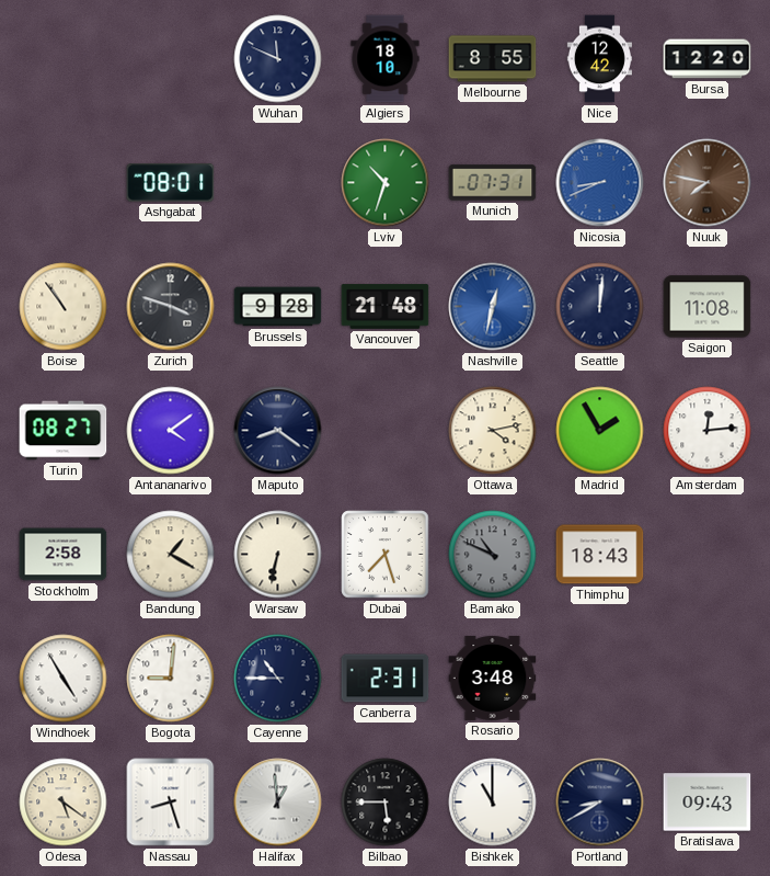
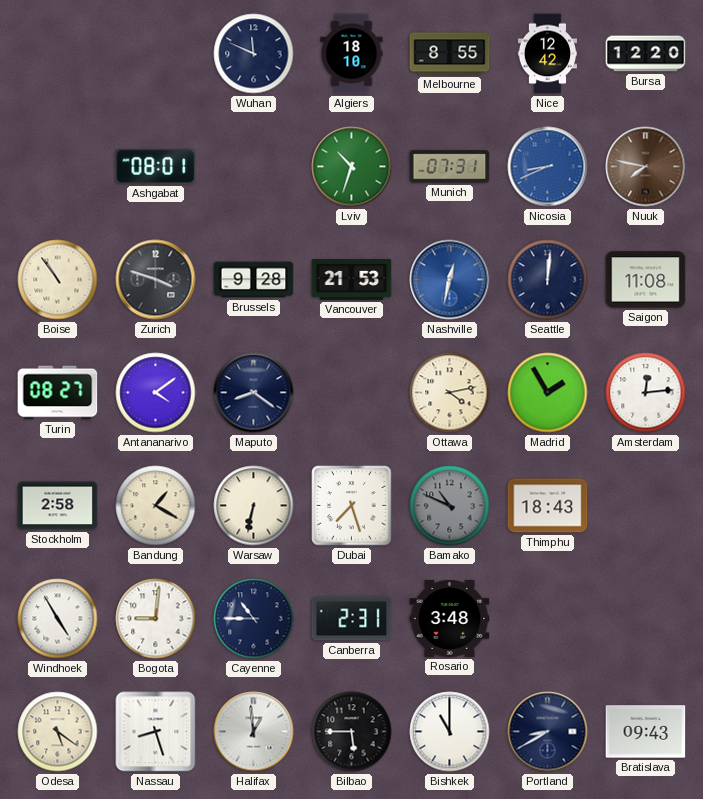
Vancouver: 21:48 -> 21:53
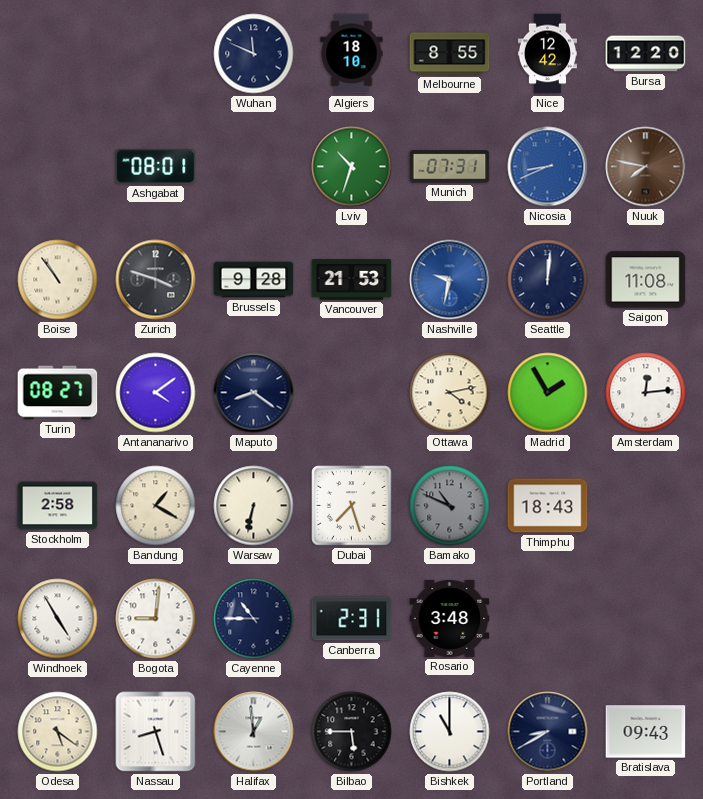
Nashville: 12:32 -> 9:32
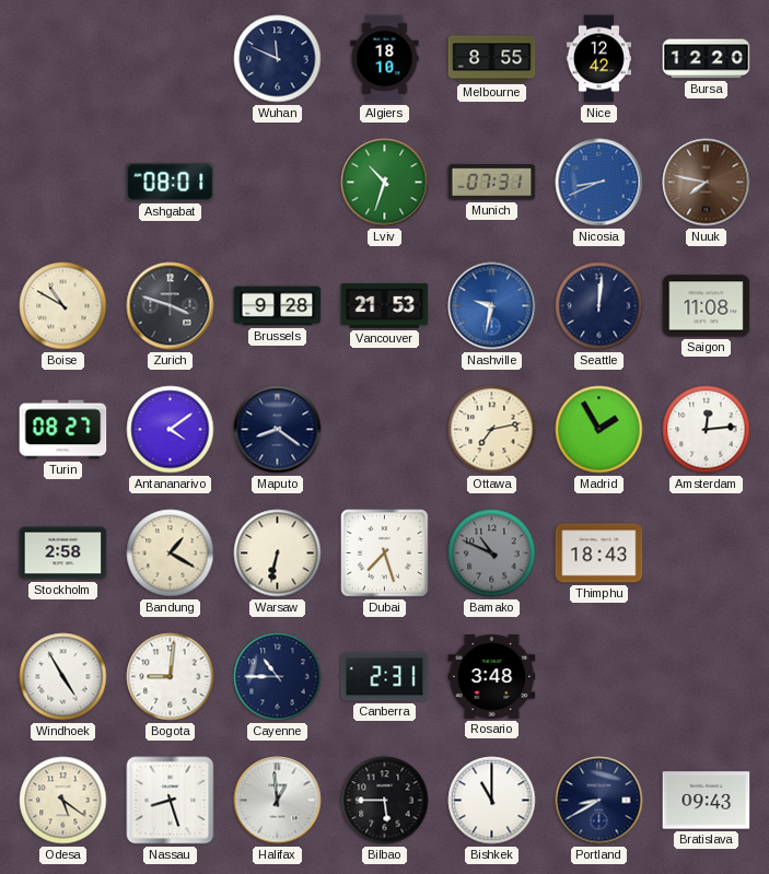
Boise: 10:54 -> 10:50
Ottawa: 4:13 -> 7:13
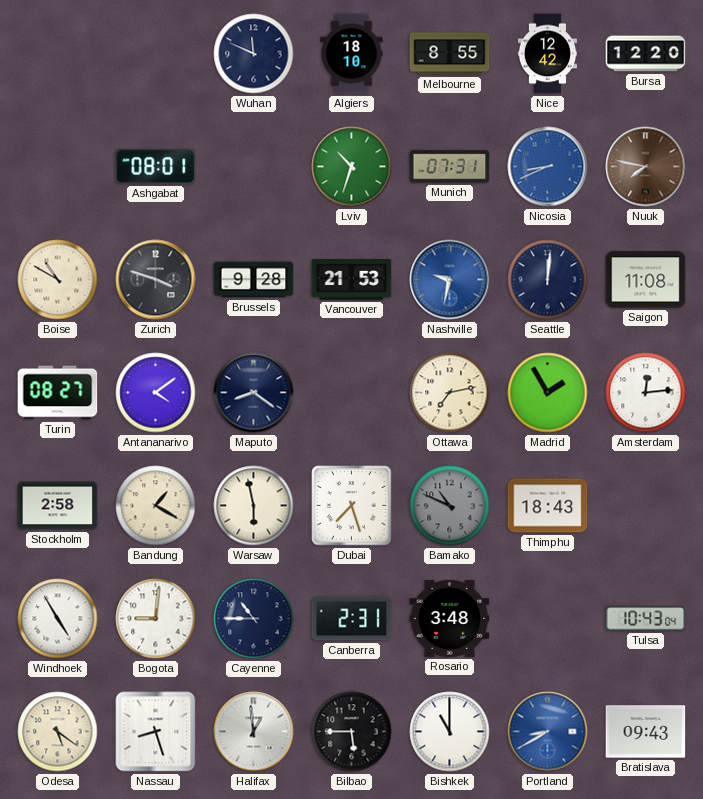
Warsaw: 6:32 -> 5:58
Tulsa: none -> 10:43
Portland dial: navy -> blue
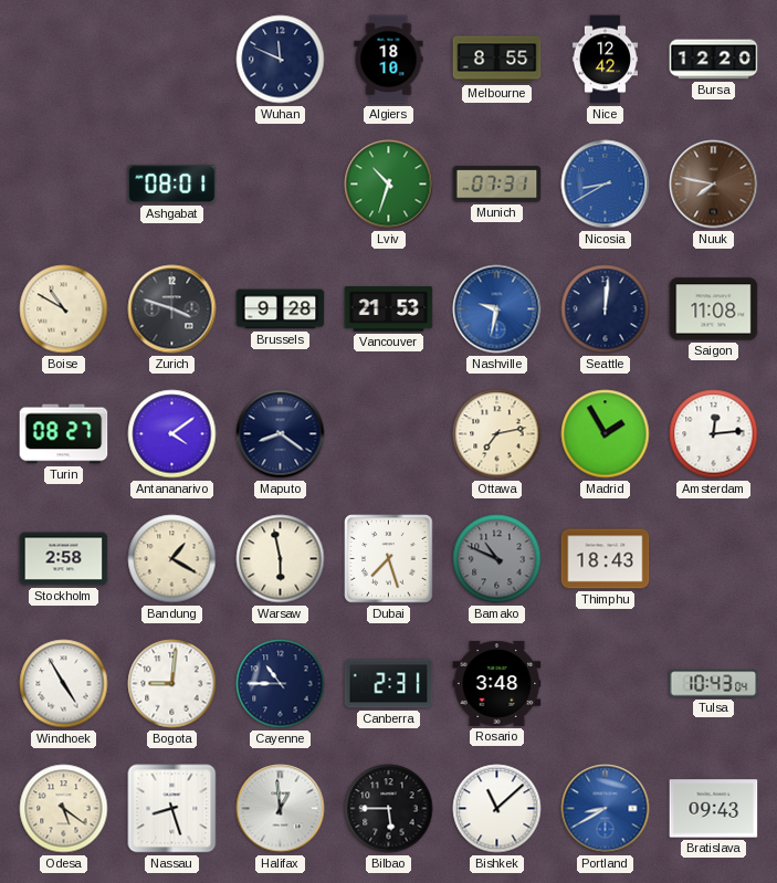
Nicosia: 8:41 -> 8:40
Bishkek: 11:00 -> 11:08
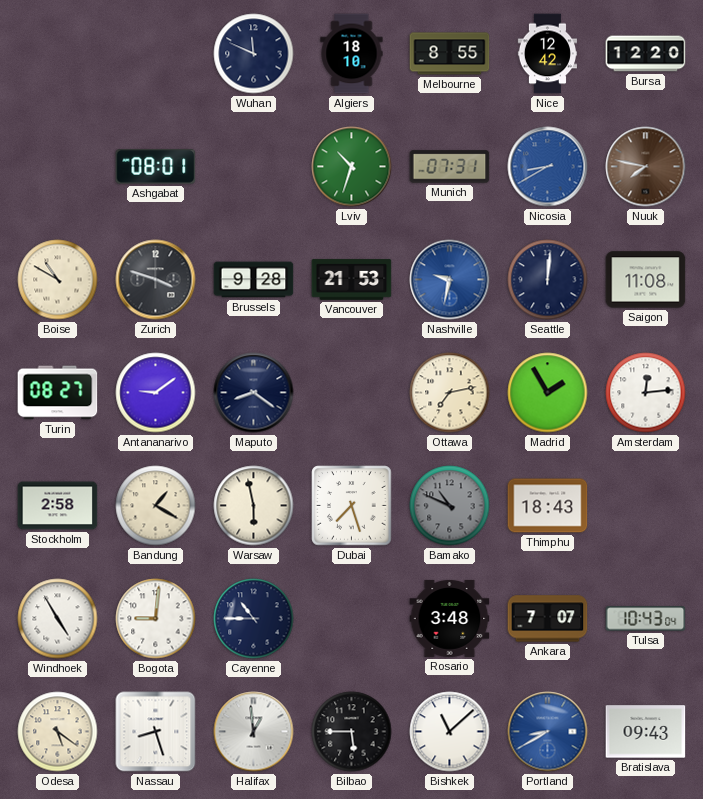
Antananarivo: 4:09 -> 9:09
Canberra: 2:31 -> none
Ankara: none -> 7:07
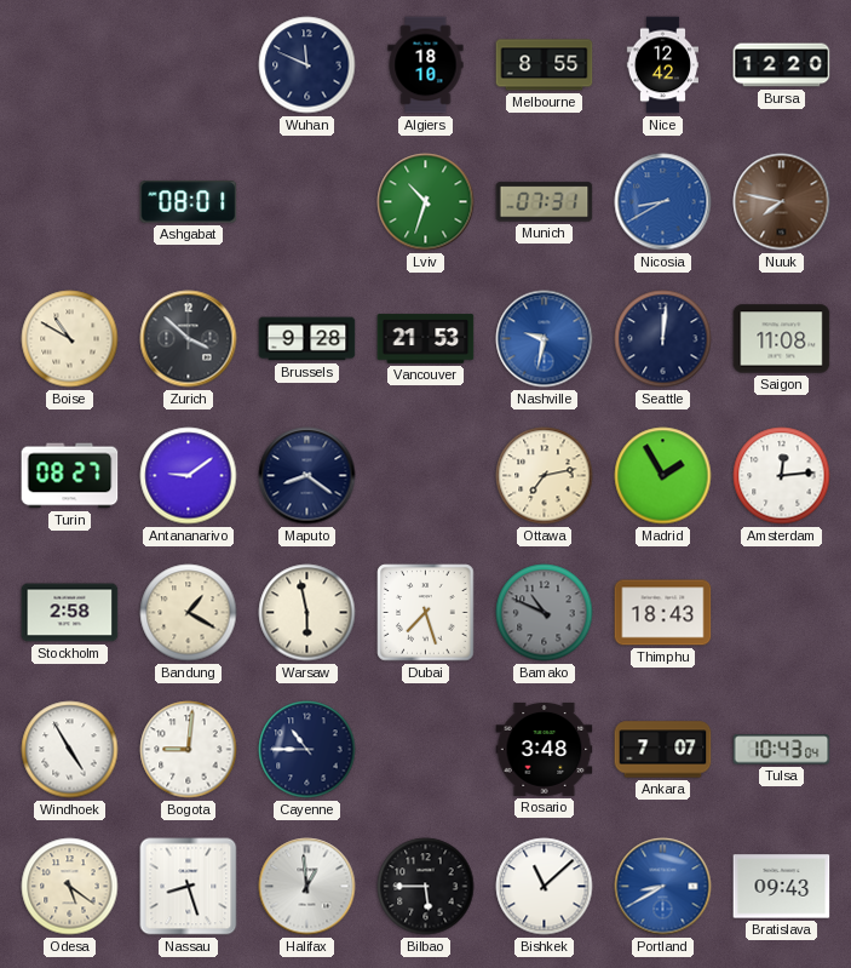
Zurich: 3:48 -> 3:52
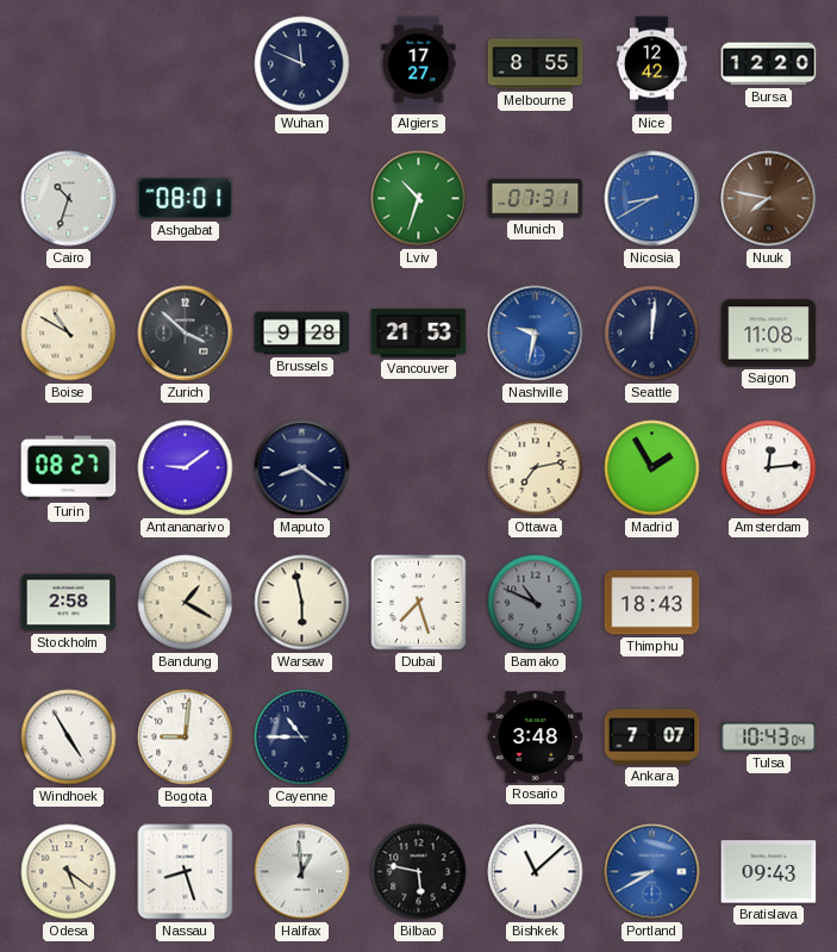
Algiers: 18:10 -> 17:27
Cairo: none -> 10:33
Bilbao: 5:45 -> 5:47
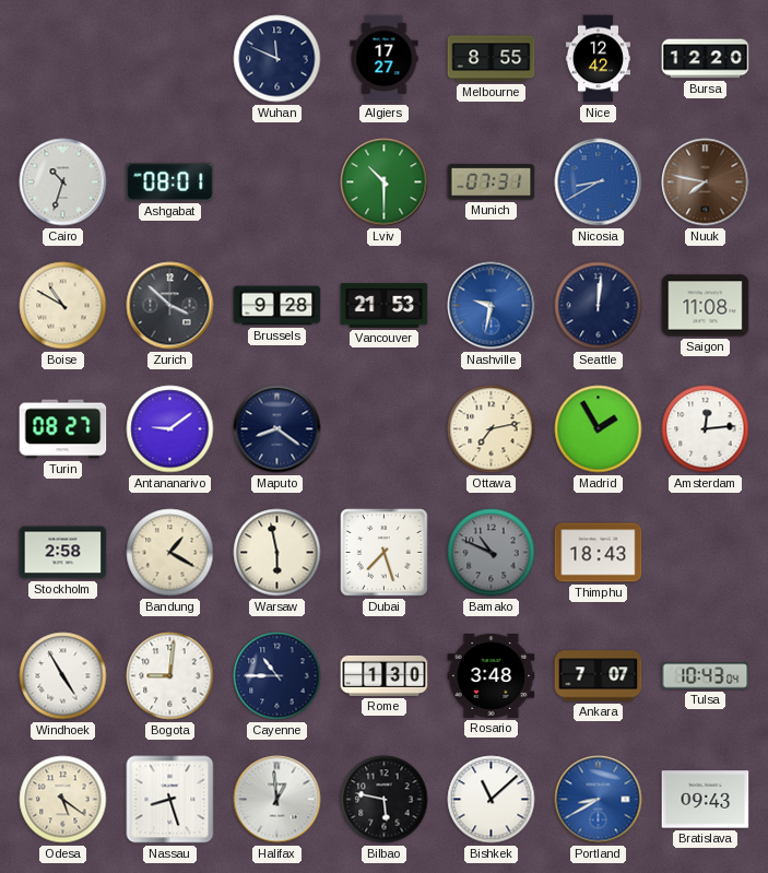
Lviv: 10:33 -> 10:30
Rome: none -> 1:30
